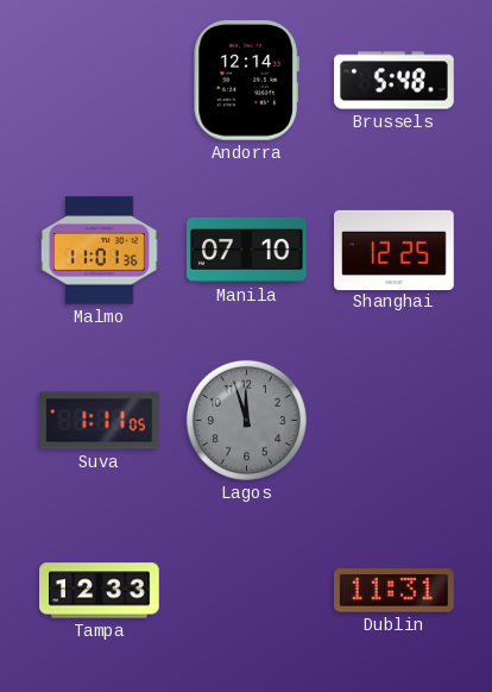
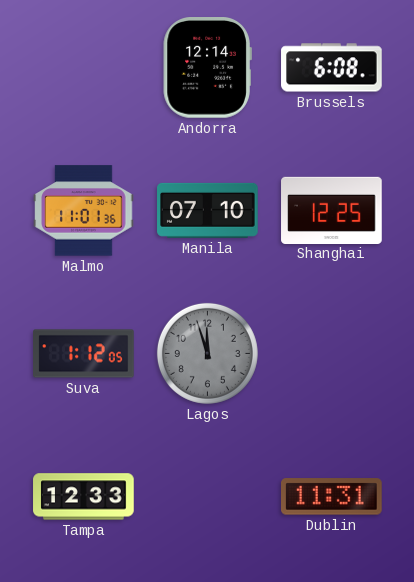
Brussels: 5:48 -> 6:08
Suva: 1:11 -> 1:12
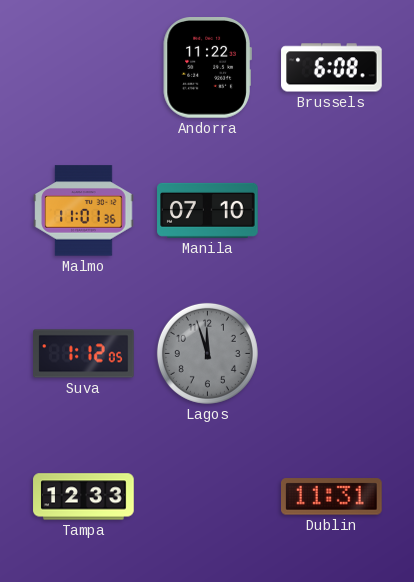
Andorra: 12:14 -> 11:22
Shanghai: 12:25 -> none
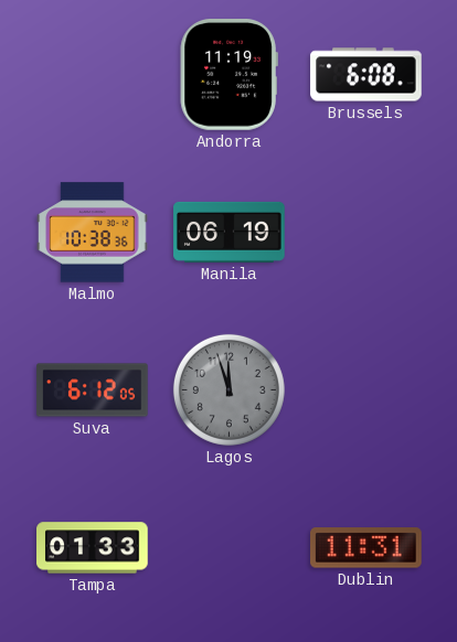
Andorra: 11:22 -> 11:19
Malmo: 11:01 -> 10:38
Manila: 07:10 -> 06:19
Suva: 1:12 -> 6:12
Tampa: 12:33 -> 01:33
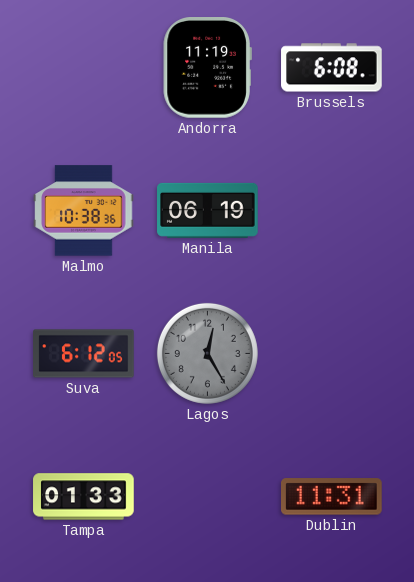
Lagos: 11:57 -> 12:25
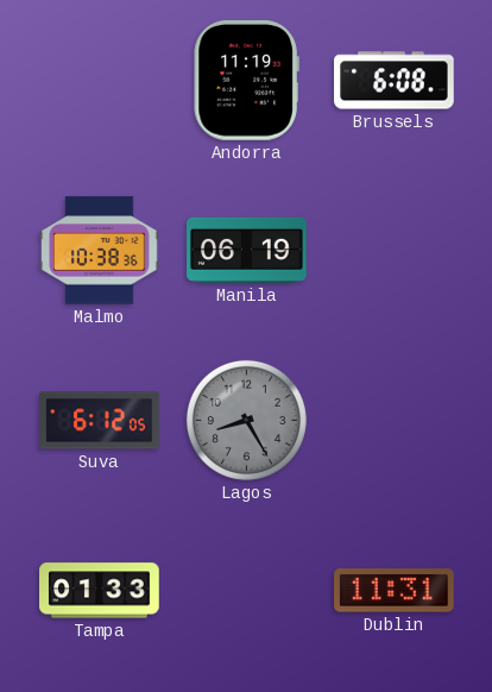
Lagos: 12:25 -> 8:25
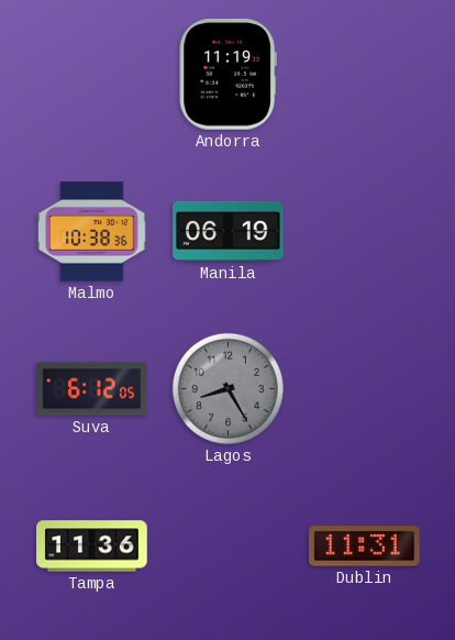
Brussels: 6:08 -> none
Tampa: 01:33 -> 11:36
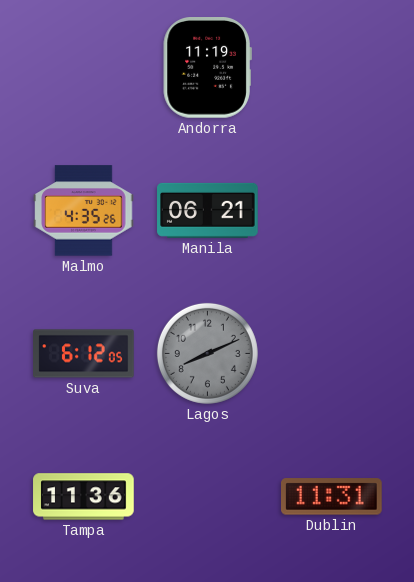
Malmo: 10:38 -> 4:35
Manila: 06:19 -> 06:21
Lagos: 8:25 -> 8:11
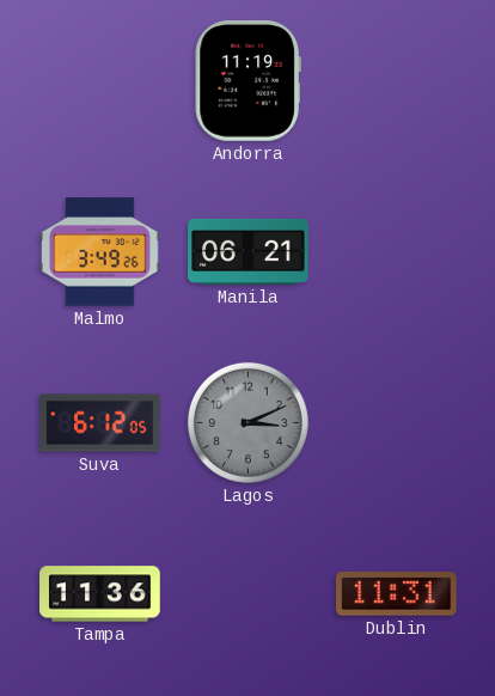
Malmo: 4:35 -> 3:49
Lagos: 8:11 -> 3:11
